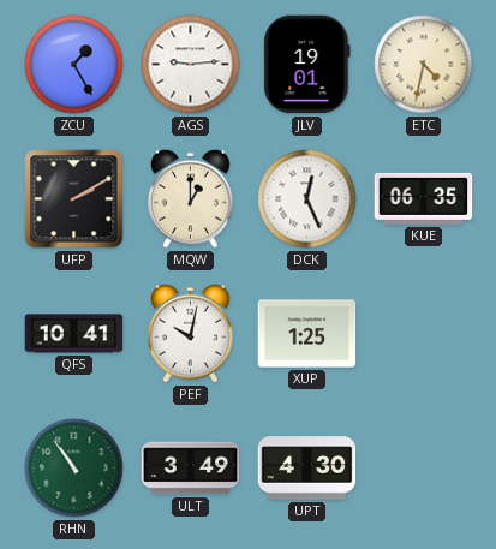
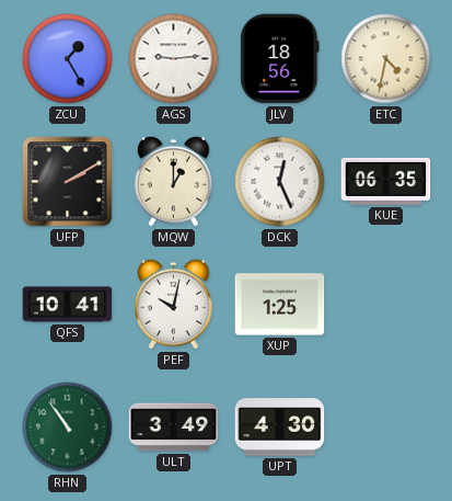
JLV: 19:01 -> 18:56
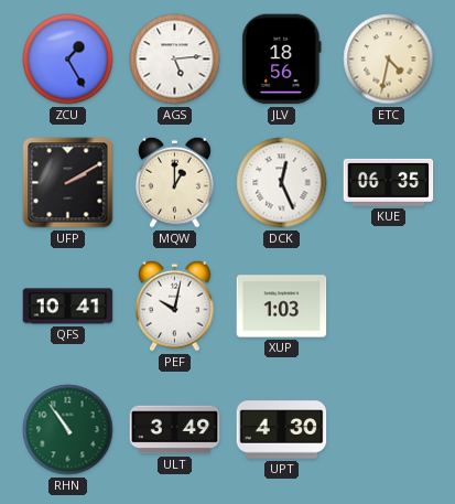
AGS: 9:14 -> 5:14
XUP: 1:25 -> 1:03
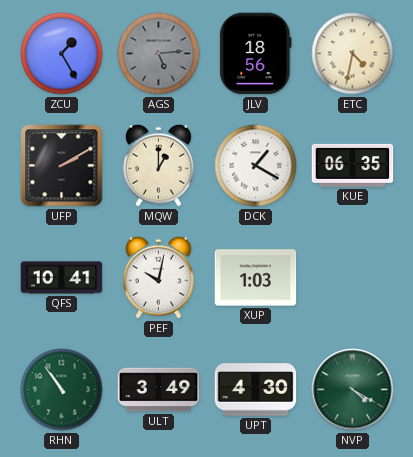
AGS dial: white -> grey
DCK: 12:26 -> 1:20
NVP: none -> 4:20
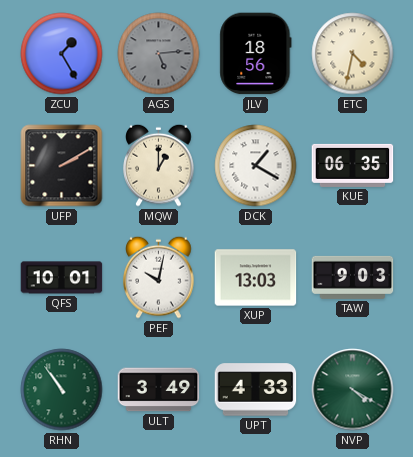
QFS: 10:41 -> 10:01
XUP: 1:03 -> 13:03
TAW: none -> 9:03
UPT: 4:30 -> 4:33
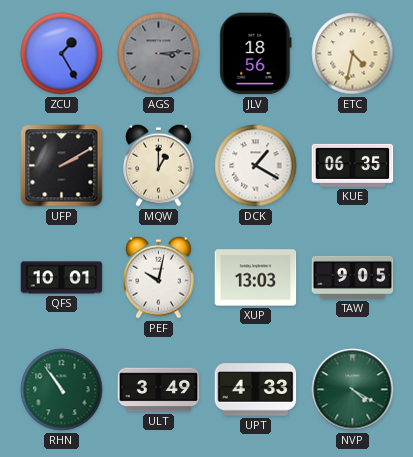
AGS: 5:14 -> 3:14
TAW: 9:03 -> 9:05
